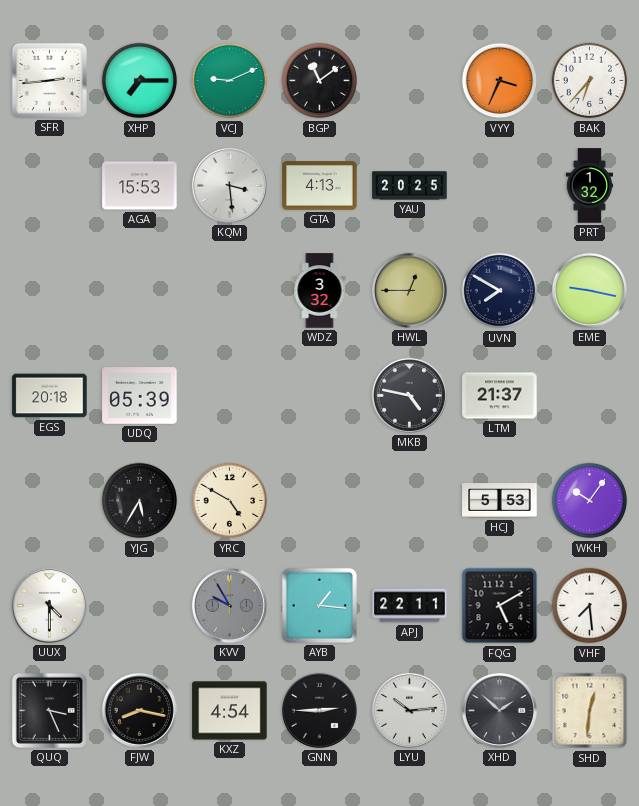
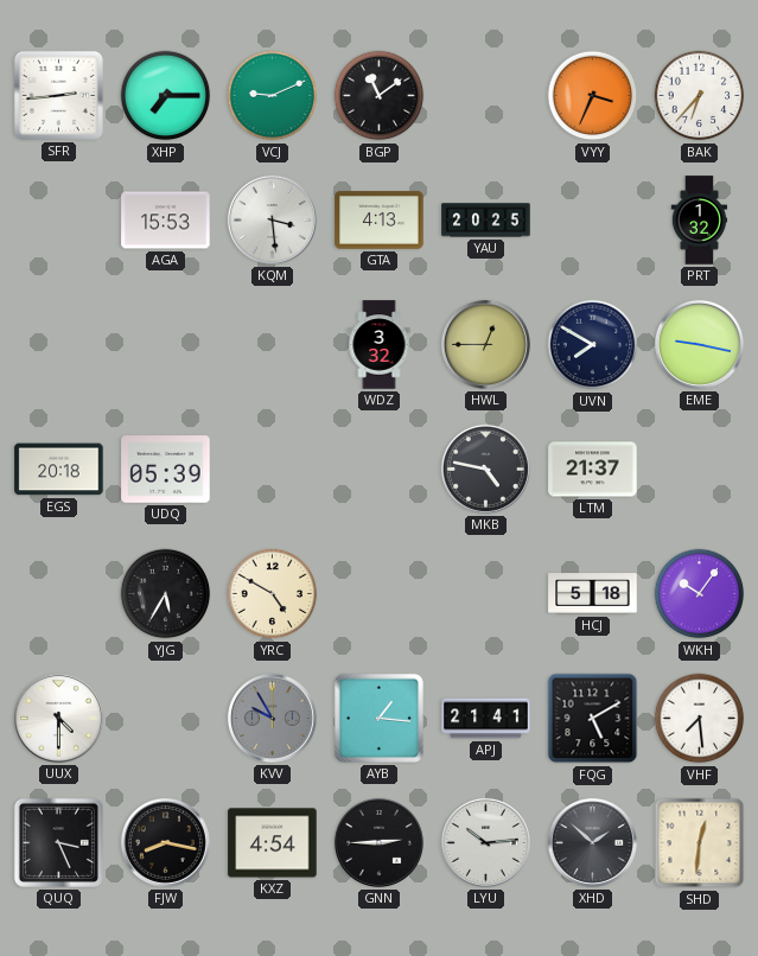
HCJ: 5:53 -> 5:18
APJ: 22:11 -> 21:41
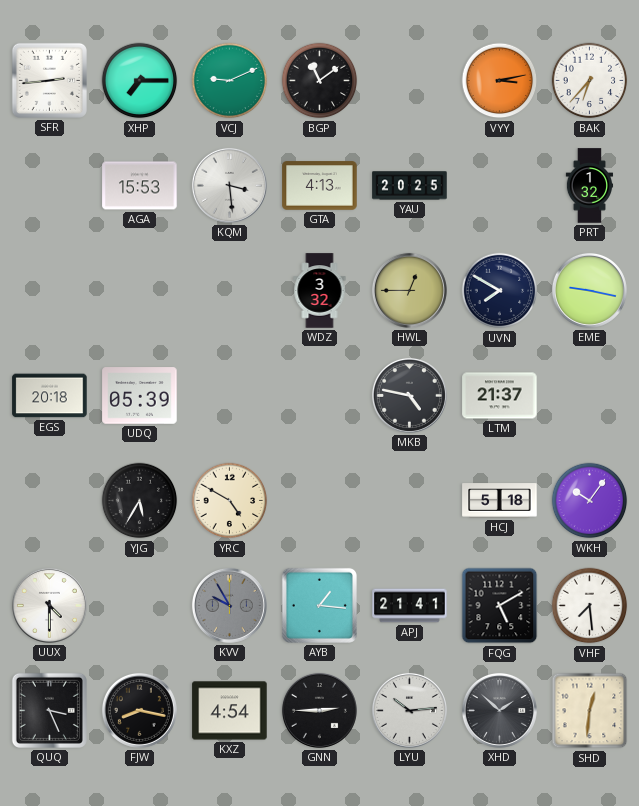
VYY: 3:34 -> 3:13
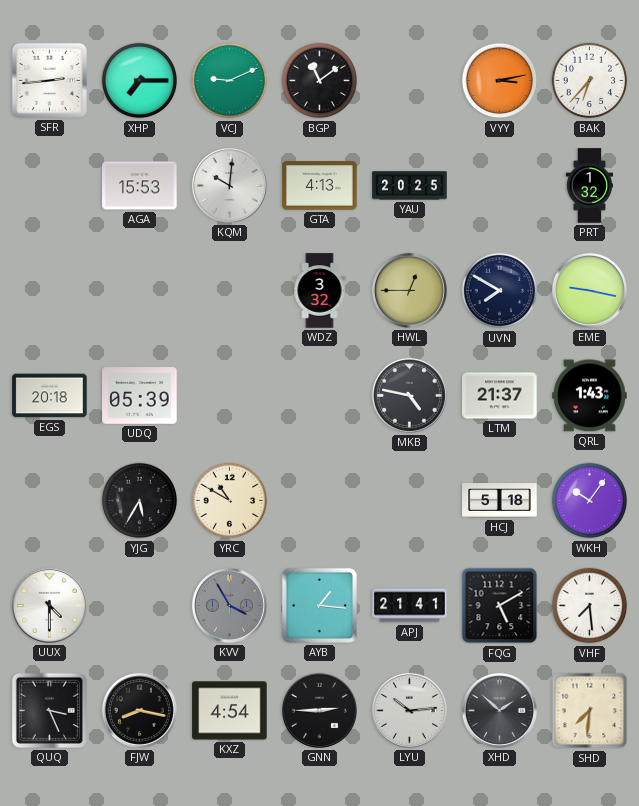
KQM: 3:29 -> 10:01
QRL: none -> 1:43
YRC: 4:50 -> 10:50
KVV: 9:55 -> 3:55
SHD: 12:31 -> 7:31
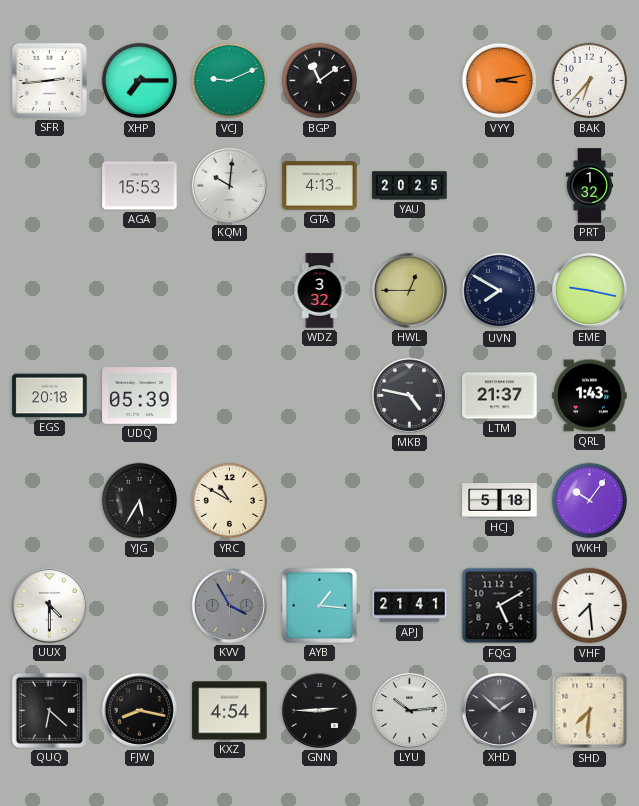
QUQ: 3:26 -> 6:22
